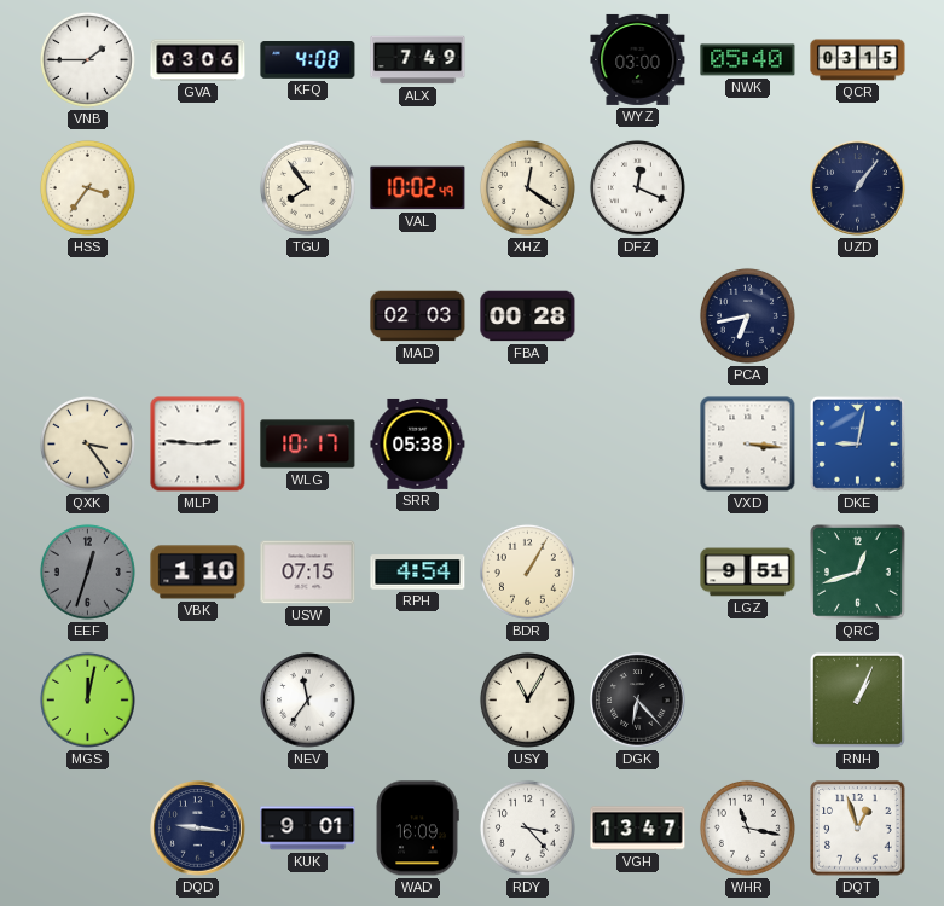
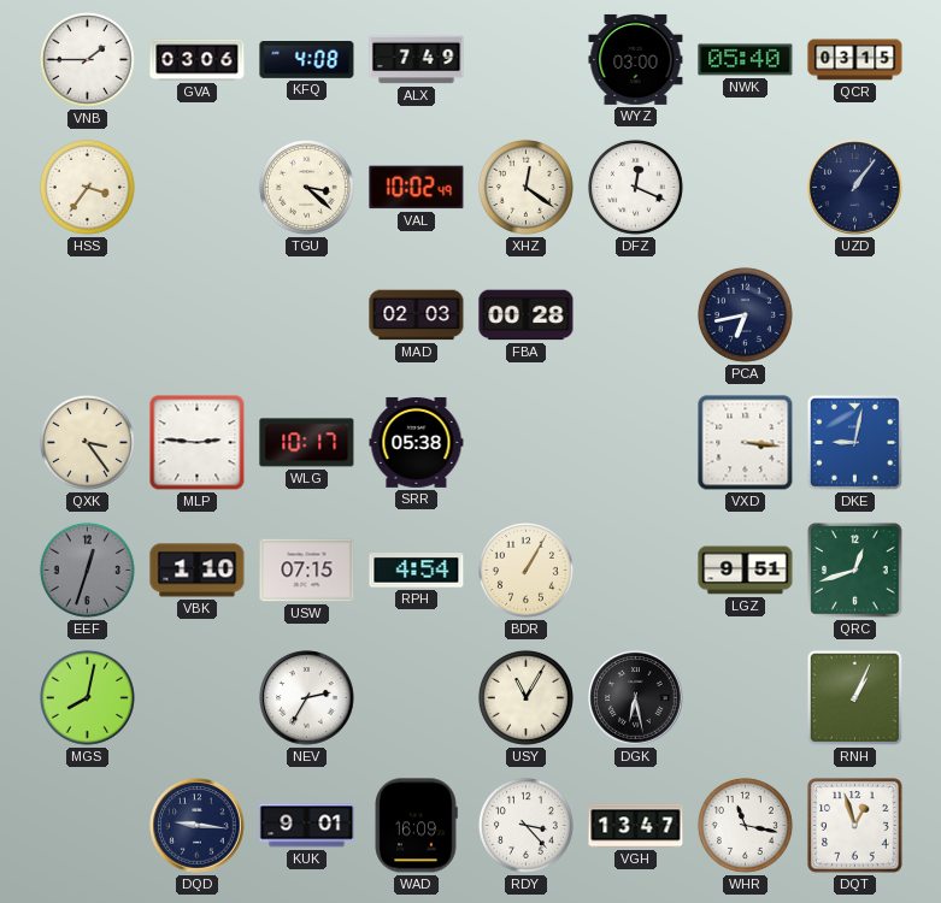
TGU: 7:54 -> 3:22
MGS: 12:02 -> 8:02
NEV: 11:36 -> 2:35
DGK: 6:23 -> 6:28
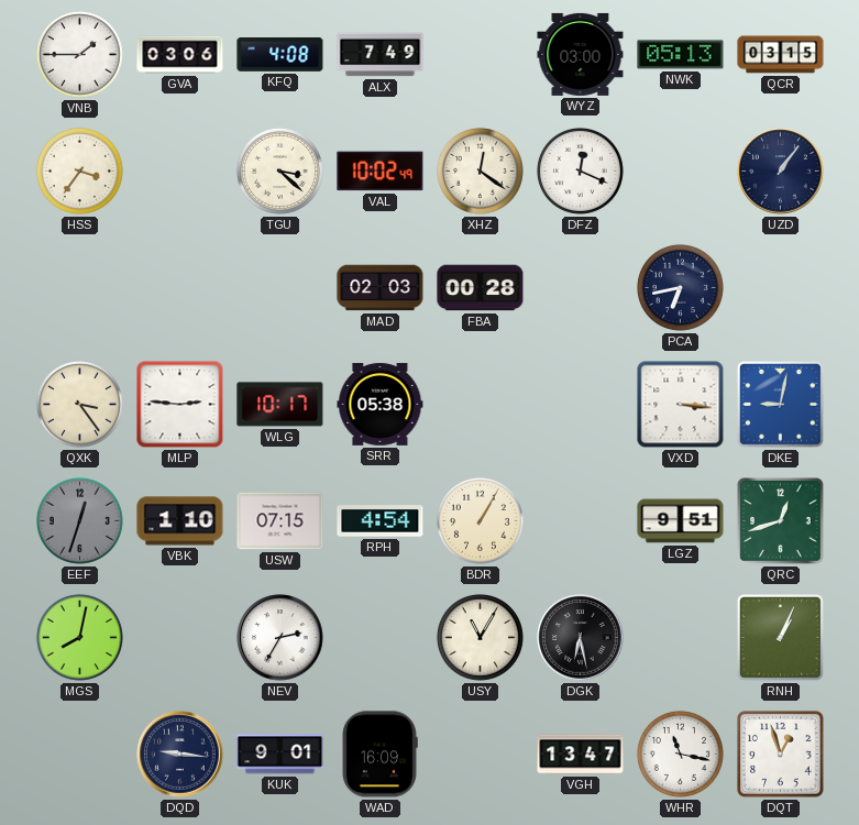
NWK: 05:40 -> 05:13
RDY: 3:23 -> none
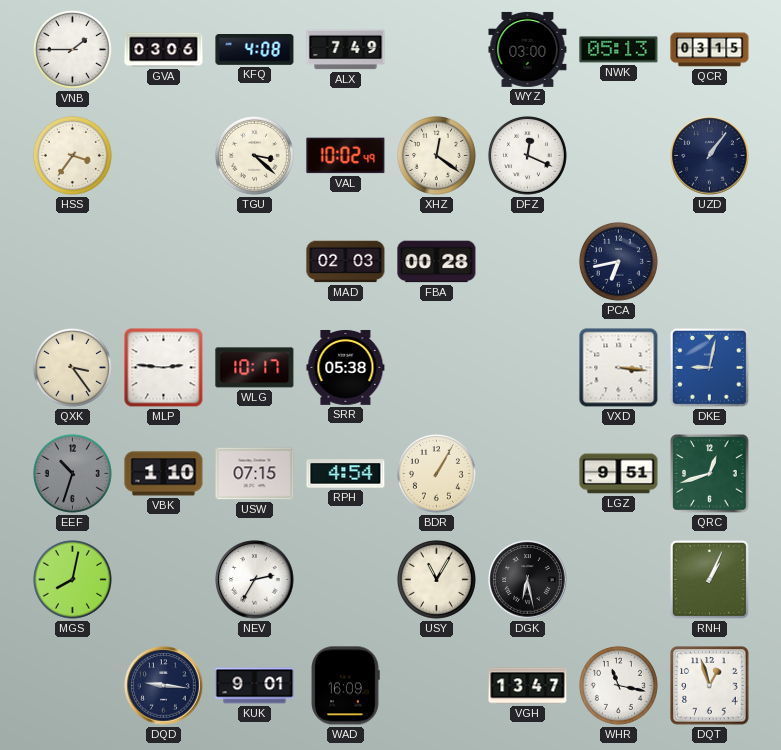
EEF: 12:33 -> 10:33
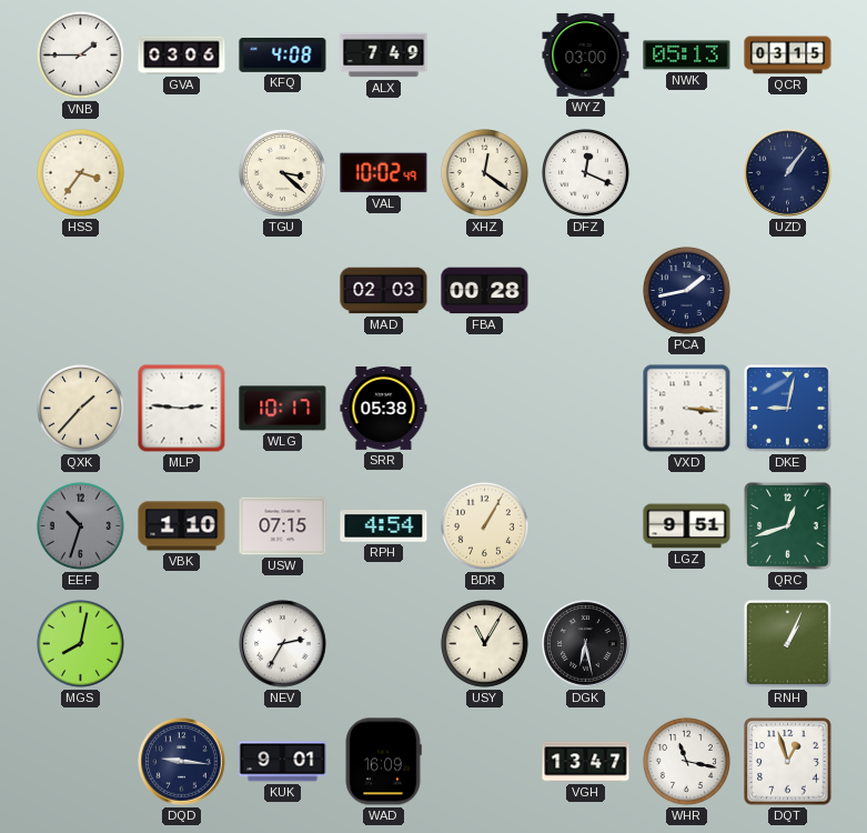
PCA: 6:43 -> 1:43
QXK: 3:24 -> 1:37
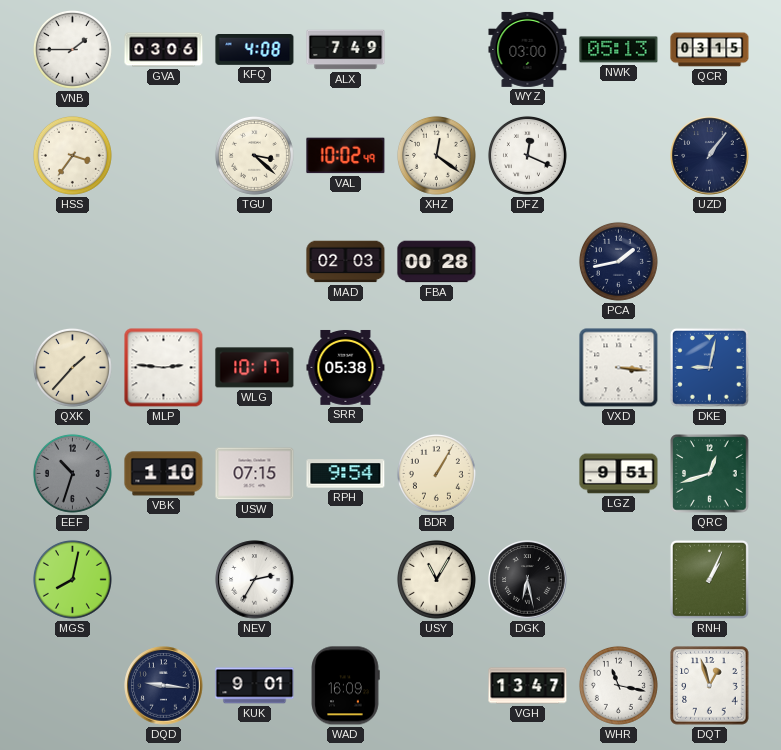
RPH: 4:54 -> 9:54
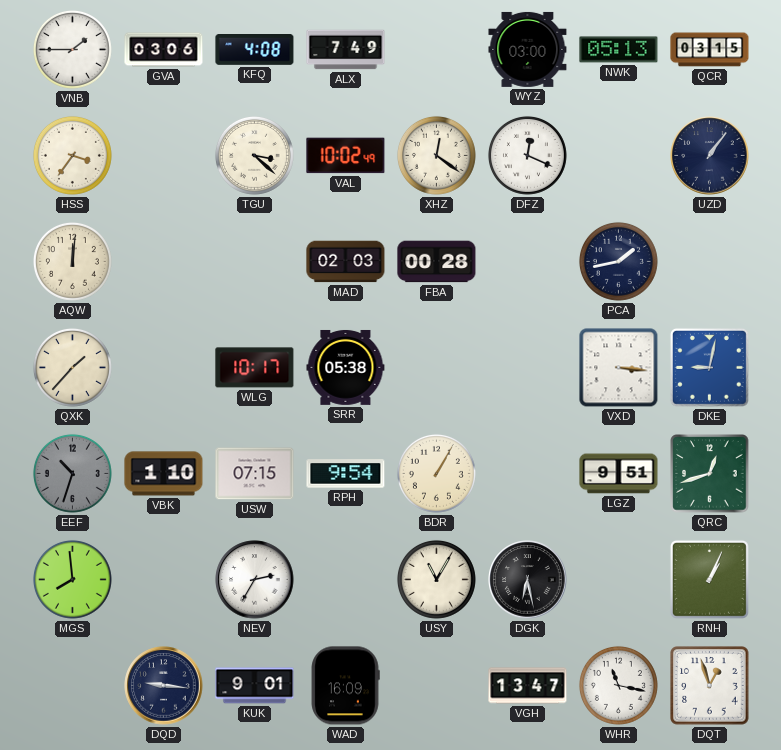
AQW: none -> 12:01
MLP: 2:46 -> none
MGS: 8:02 -> 7:59
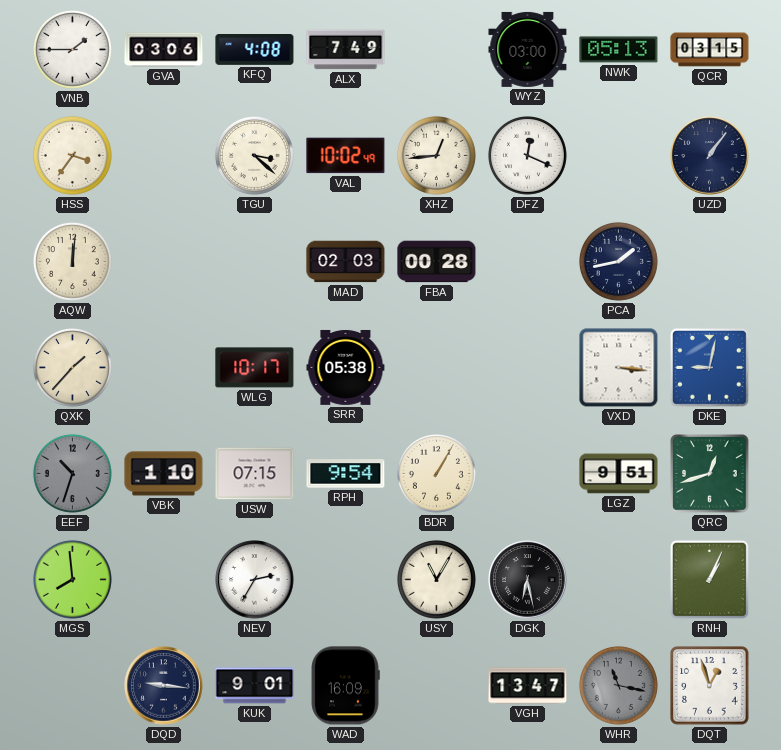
XHZ: 12:21 -> 12:44
WHR dial: white -> grey
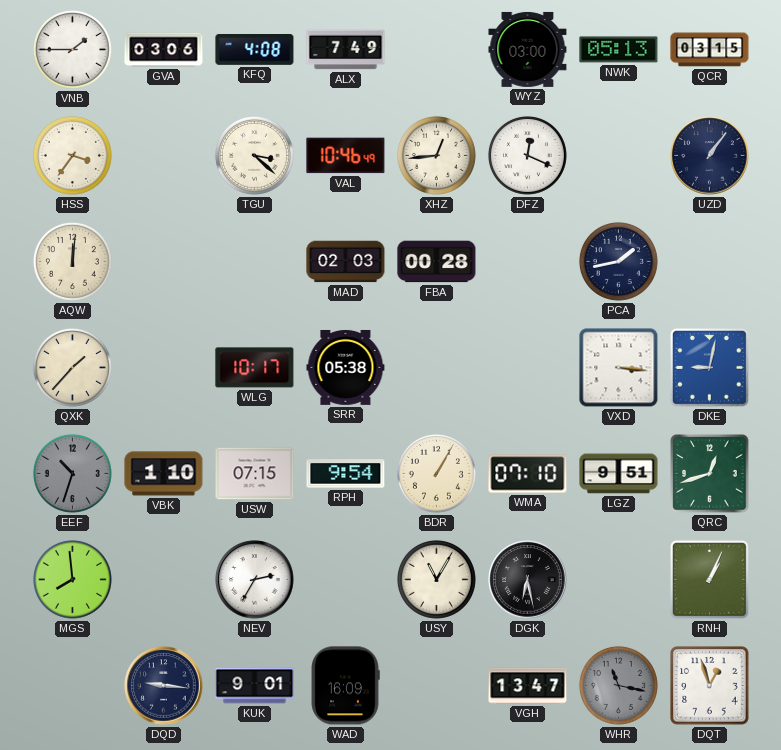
VAL: 10:02 -> 10:46
WMA: none -> 07:10
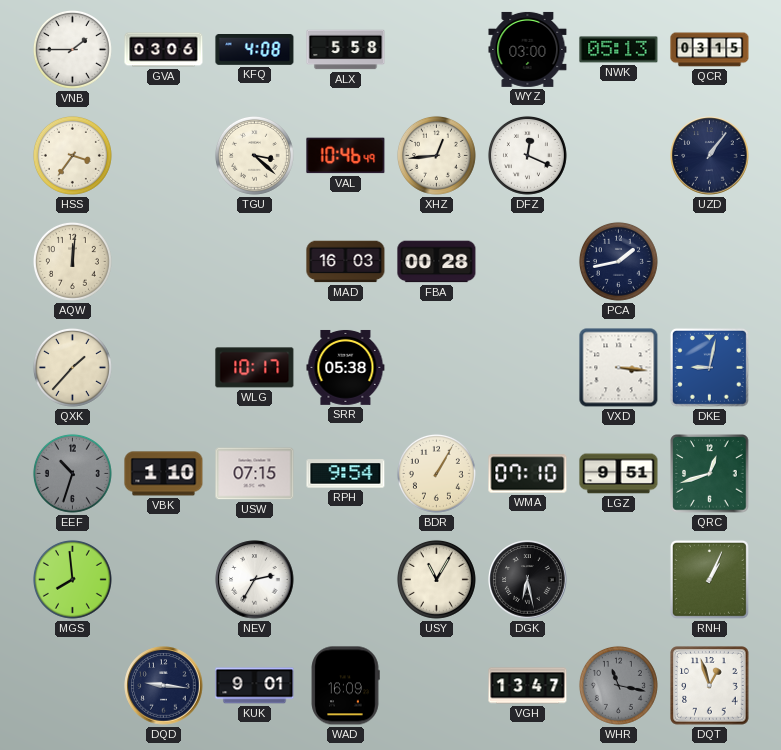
ALX: 7:49 -> 5:58
MAD: 02:03 -> 16:03
